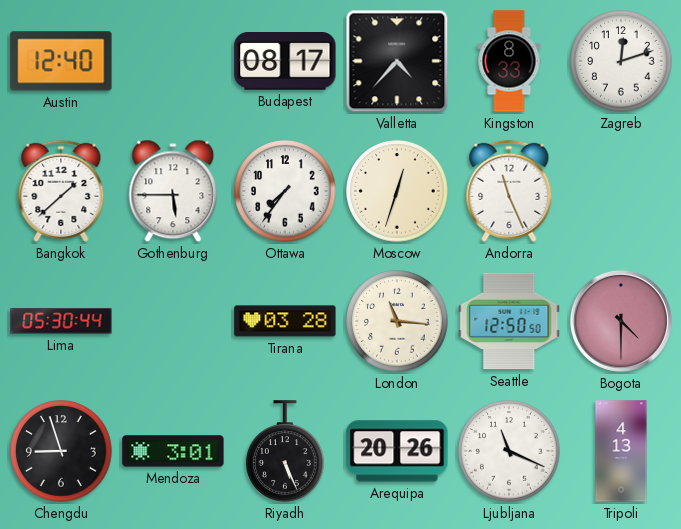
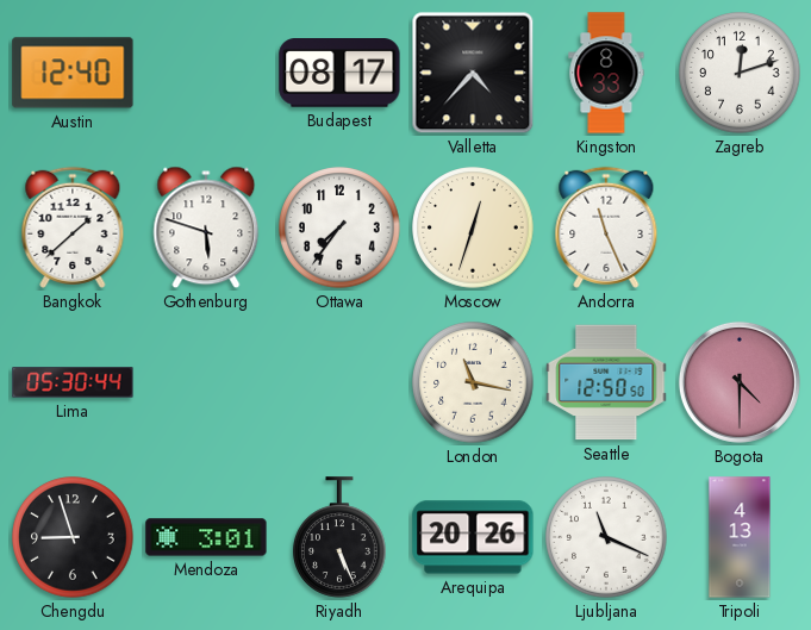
Gothenburg: 5:45 -> 5:48
Tirana: 03:28 -> none
London: 11:16 -> 11:17
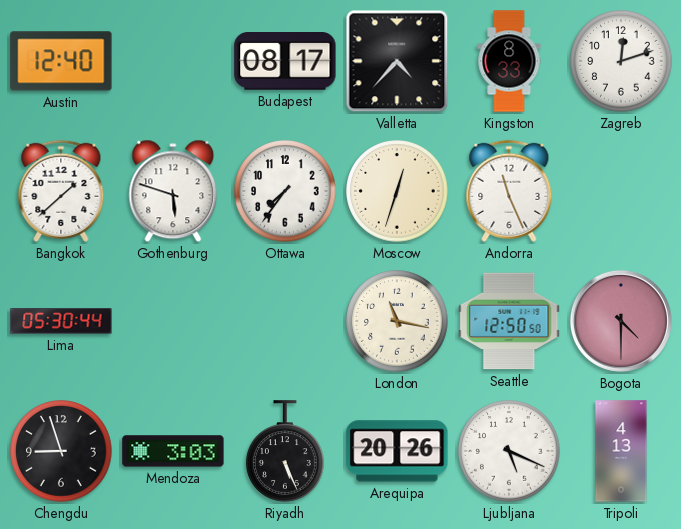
Mendoza: 3:01 -> 3:03
Ljubljana: 11:19 -> 5:19
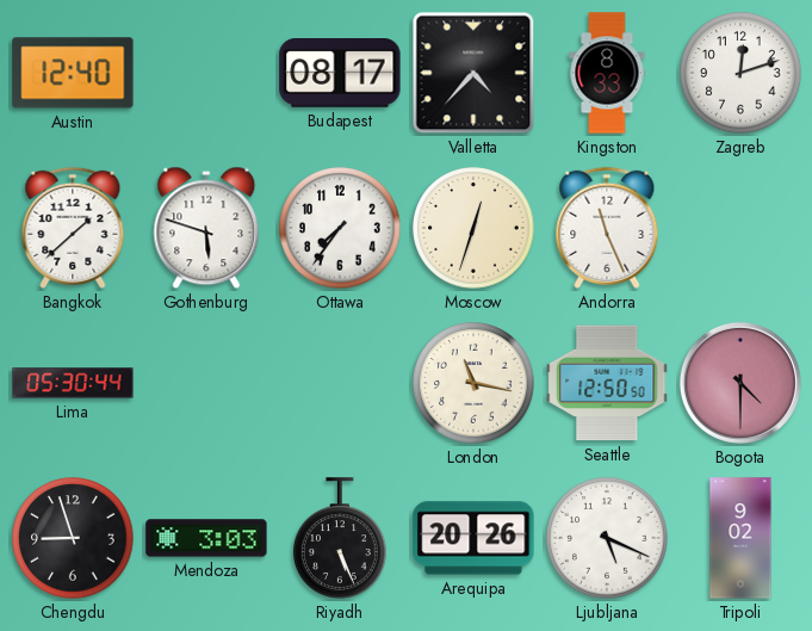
Tripoli: 4:13 -> 9:02
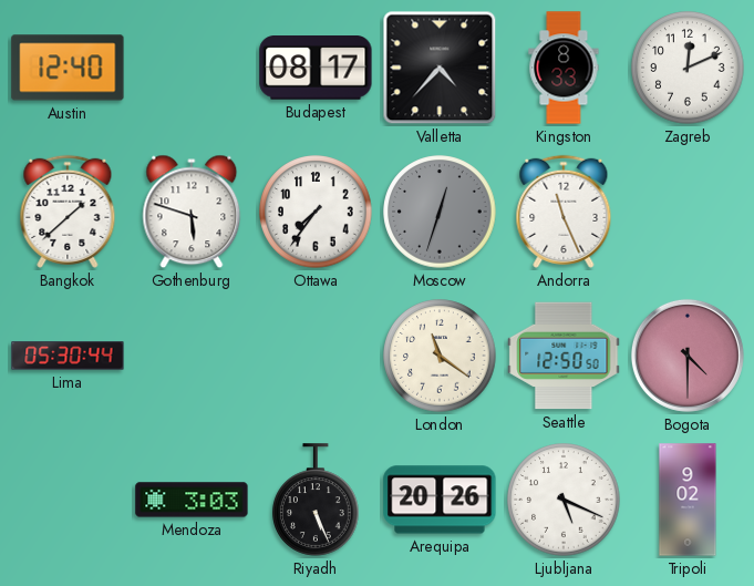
Zagreb: 12:12 -> 12:11
Moscow dial: cream -> grey
London: 11:17 -> 11:21
Chengdu: 8:57 -> none
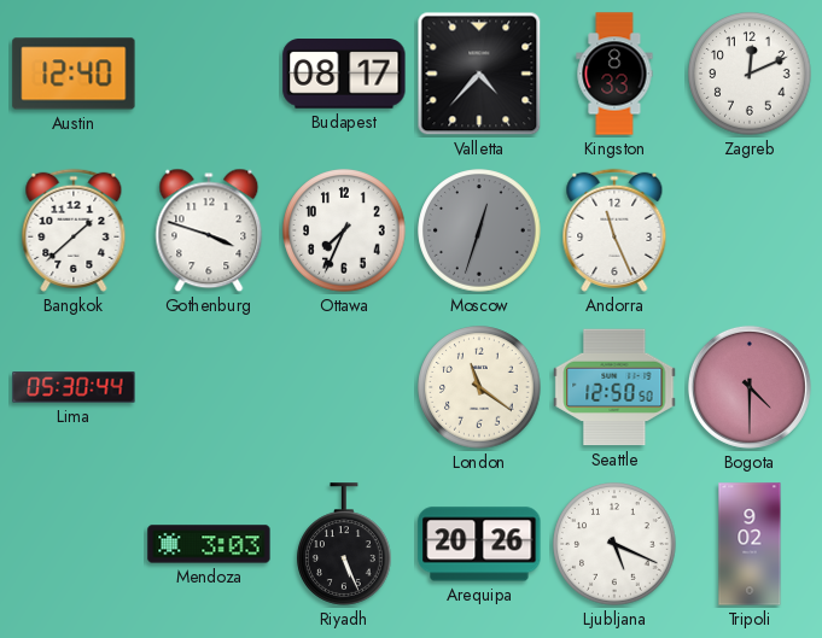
Gothenburg: 5:48 -> 3:48
Ottawa: 7:36 -> 7:34
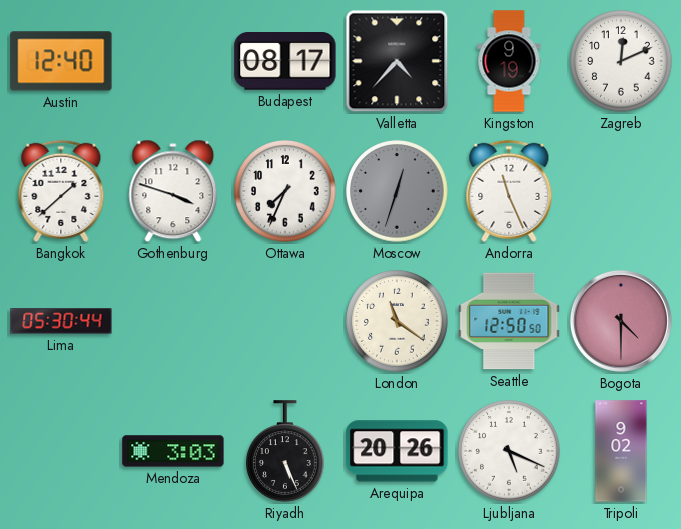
Kingston: 8:33 -> 9:19
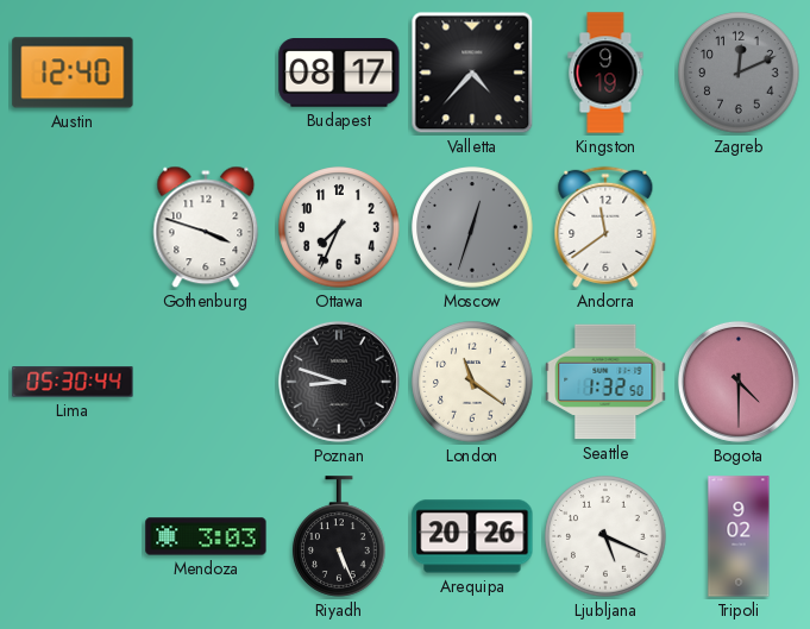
Zagreb dial: white -> grey
Bangkok: 1:38 -> none
Andorra: 11:26 -> 11:39
Poznan: none -> 8:48
Seattle: 12:50 -> 1:32
